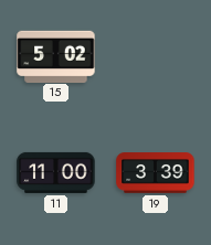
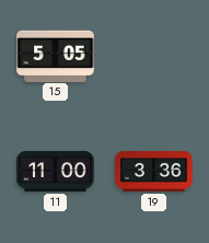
15: 5:02 -> 5:05
19: 3:39 -> 3:36
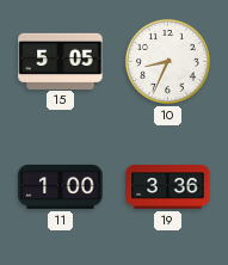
10: none -> 8:34
11: 11:00 -> 1:00
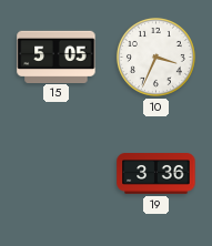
10: 8:34 -> 3:34
11: 1:00 -> none
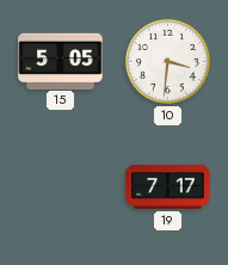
10: 3:34 -> 3:31
19: 3:36 -> 7:17
